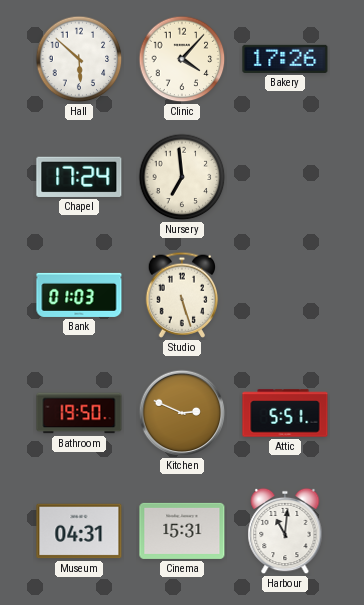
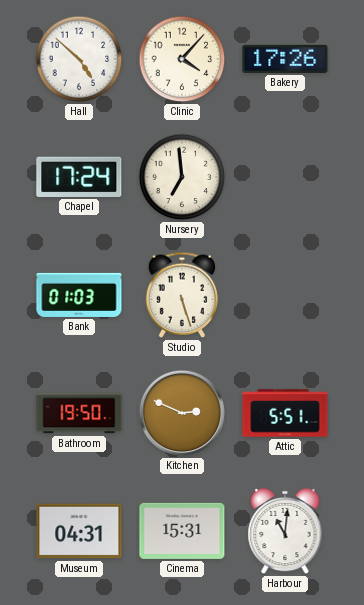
Hall: 5:52 -> 4:52
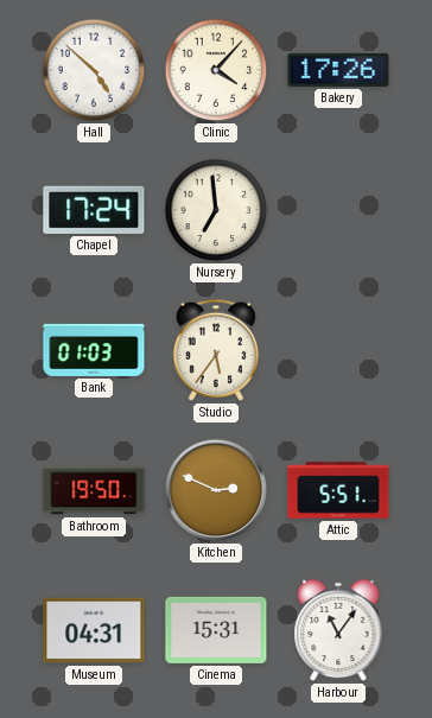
Studio: 5:27 -> 5:36
Harbour: 11:01 -> 11:06
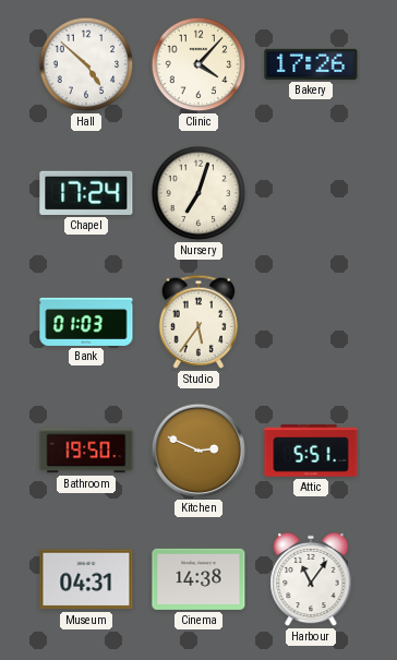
Nursery: 6:59 -> 7:03
Cinema: 15:31 -> 14:38
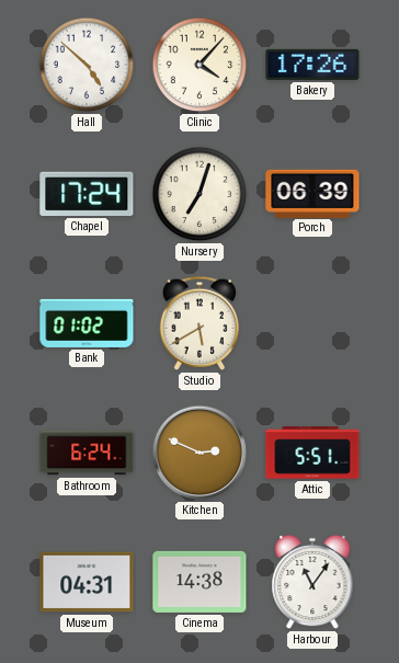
Porch: none -> 06:39
Bank: 01:03 -> 01:02
Studio: 5:36 -> 5:40
Bathroom: 19:50 -> 6:24
